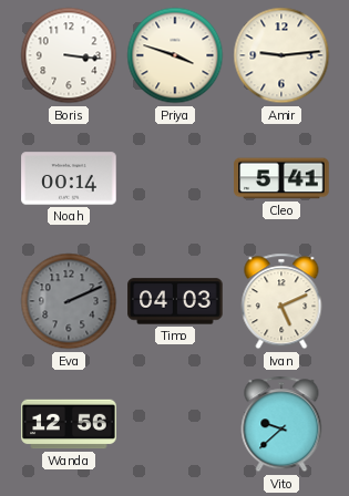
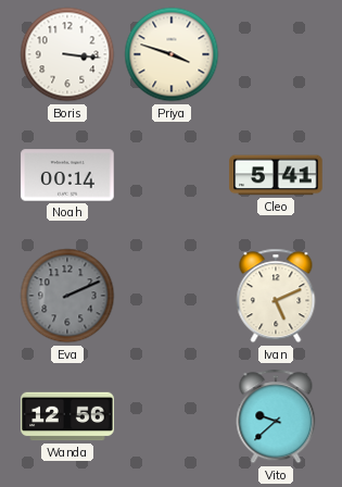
Amir: 9:14 -> none
Timo: 04:03 -> none
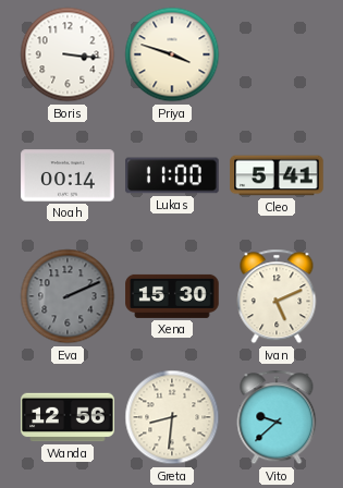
Lukas: none -> 11:00
Xena: none -> 15:30
Greta: none -> 8:31
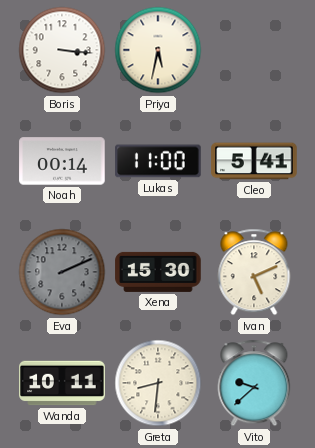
Priya: 3:48 -> 5:32
Wanda: 12:56 -> 10:11
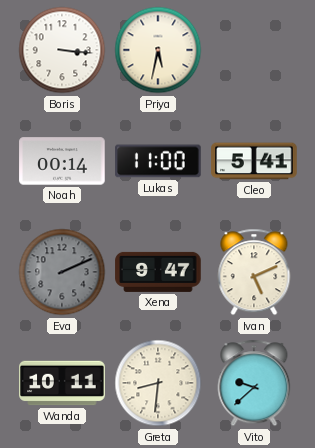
Xena: 15:30 -> 9:47
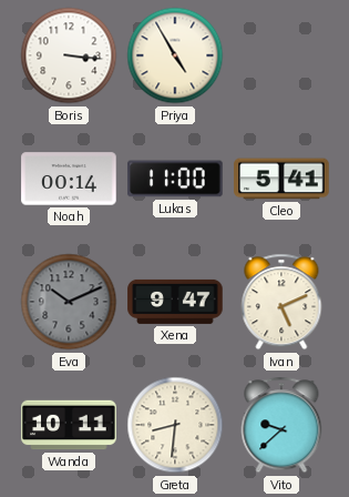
Priya: 5:32 -> 4:55
Eva: 2:11 -> 10:11
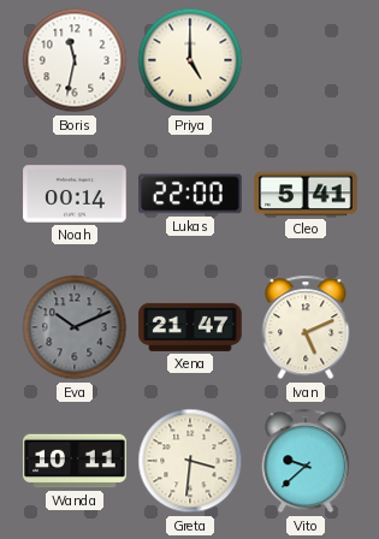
Boris: 3:16 -> 11:32
Priya: 4:55 -> 5:00
Lukas: 11:00 -> 22:00
Xena: 9:47 -> 21:47
Greta: 8:31 -> 3:31
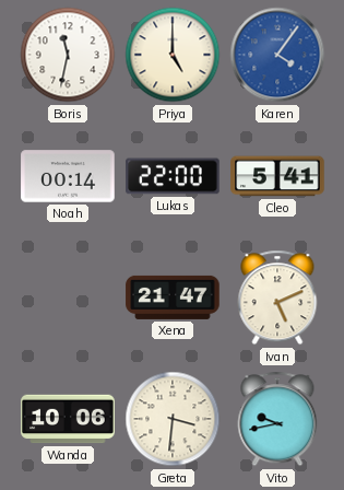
Karen: none -> 4:06
Eva: 10:11 -> none
Wanda: 10:11 -> 10:06
Vito: 9:38 -> 9:43
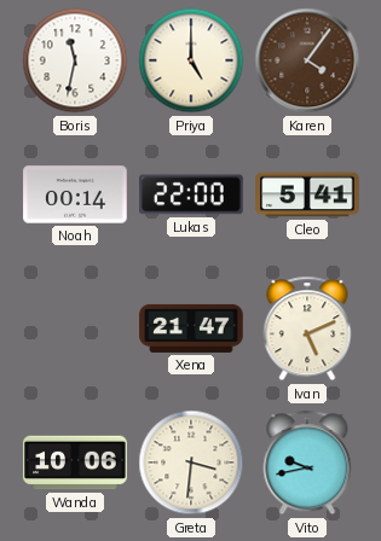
Karen dial: blue -> brown
